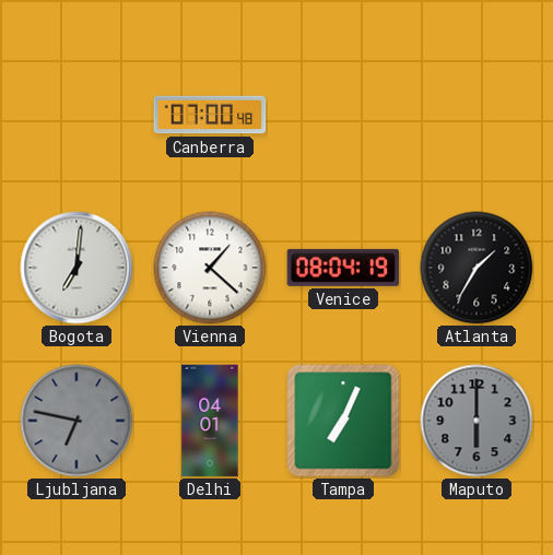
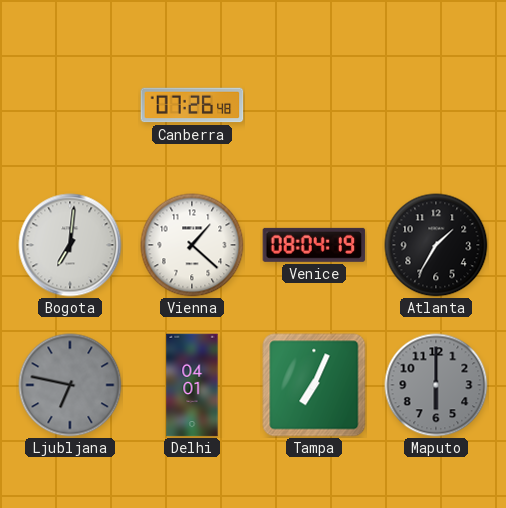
Canberra: 07:00 -> 07:26
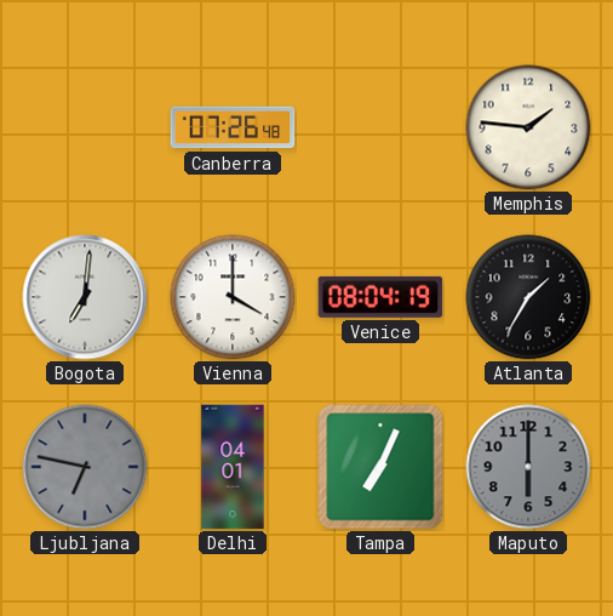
Memphis: none -> 1:46
Vienna: 1:22 -> 4:00
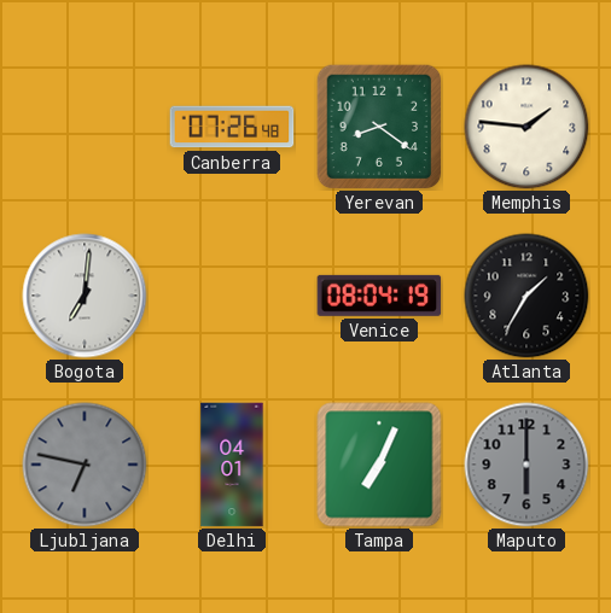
Yerevan: none -> 8:21
Vienna: 4:00 -> none
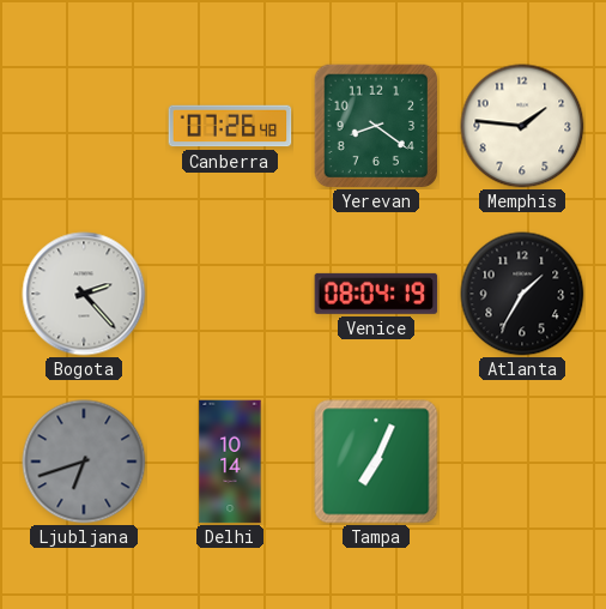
Bogota: 7:01 -> 2:23
Ljubljana: 6:47 -> 6:42
Delhi: 04:01 -> 10:14
Maputo: 6:00 -> none
